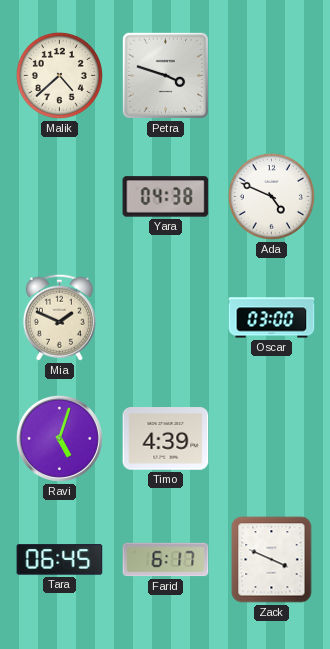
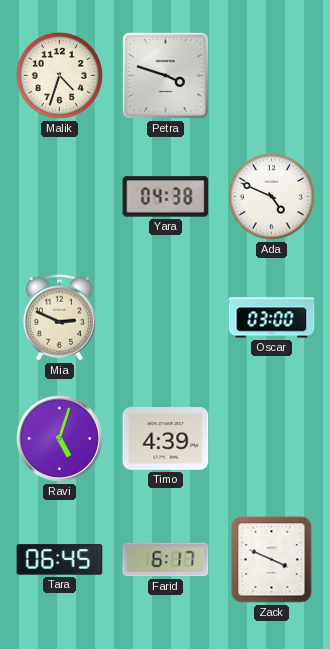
Malik: 4:38 -> 4:33
Mia: 1:49 -> 2:49
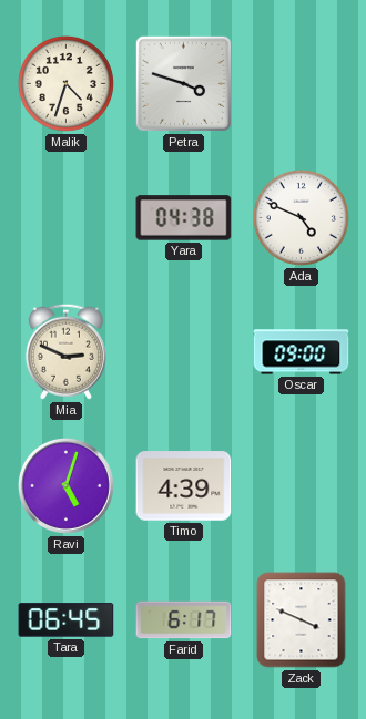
Oscar: 03:00 -> 09:00
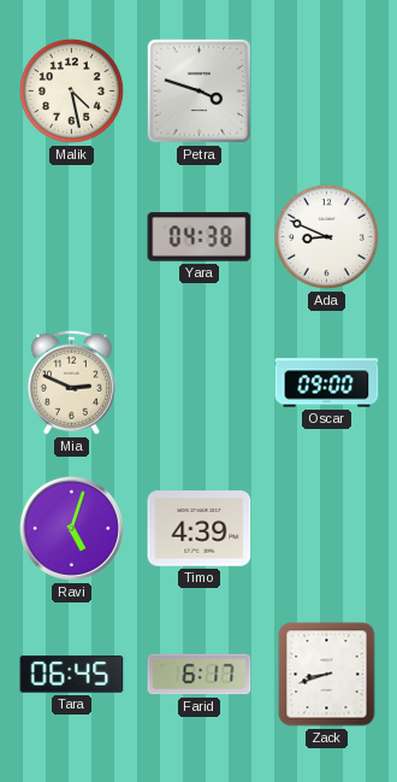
Malik: 4:33 -> 4:28
Ada: 4:49 -> 8:49
Zack: 3:49 -> 8:42
